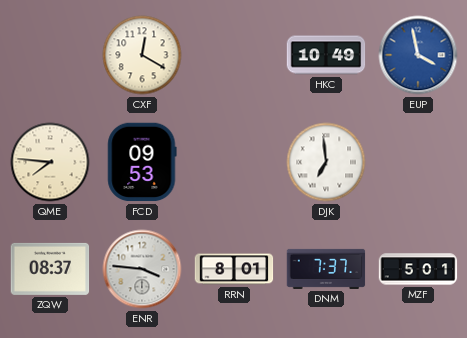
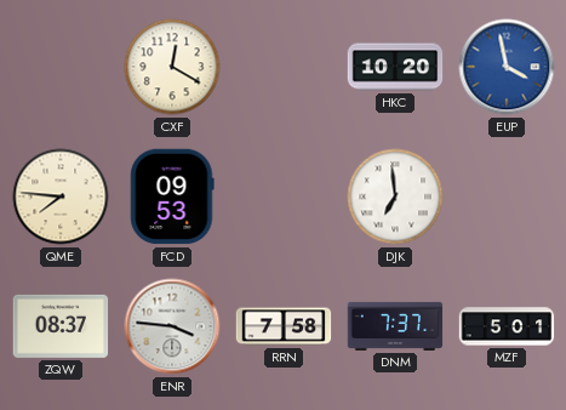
HKC: 10:49 -> 10:20
RRN: 8:01 -> 7:58
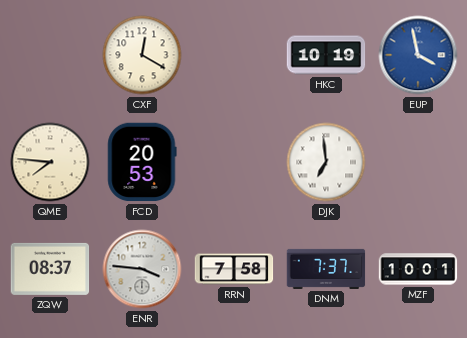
HKC: 10:20 -> 10:19
FCD: 09:53 -> 20:53
MZF: 5:01 -> 10:01
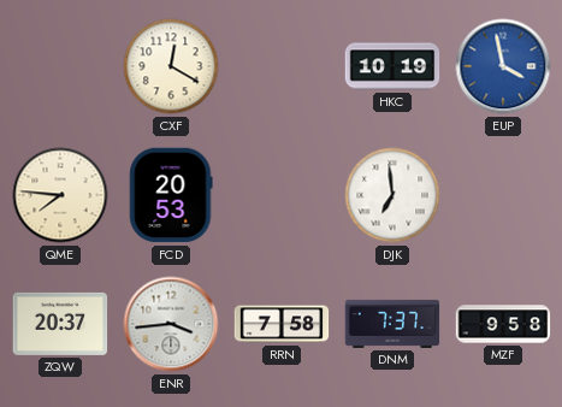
ZQW: 08:37 -> 20:37
ENR: 3:46 -> 3:44
MZF: 10:01 -> 9:58
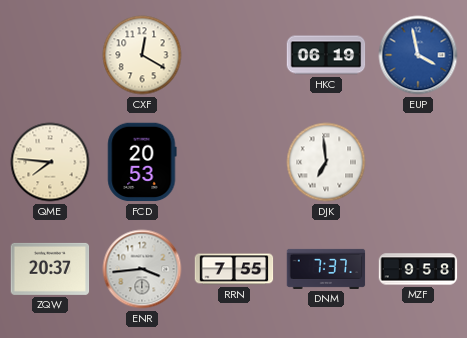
HKC: 10:19 -> 06:19
RRN: 7:58 -> 7:55
